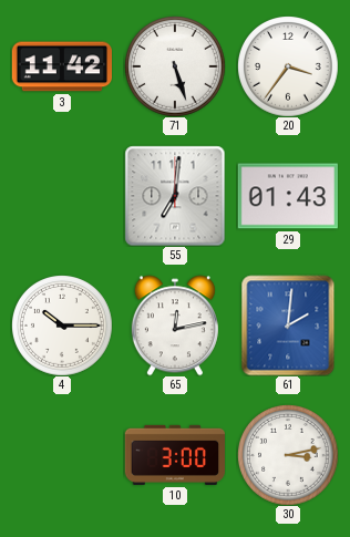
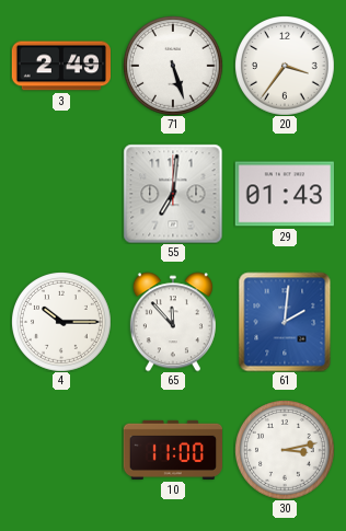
3: 11:42 -> 2:49
65: 12:13 -> 11:53
10: 3:00 -> 11:00
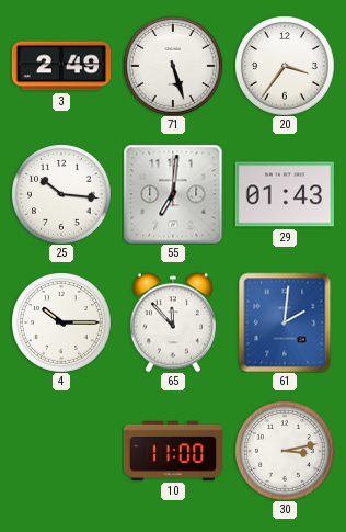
25: none -> 10:16
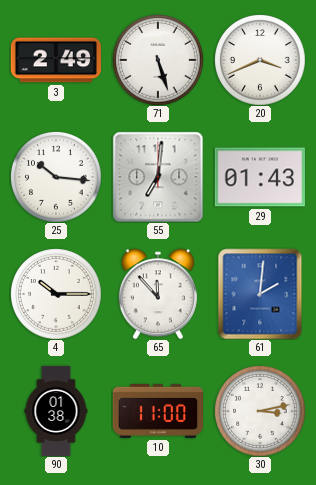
20: 3:36 -> 3:41
90: none -> 01:38
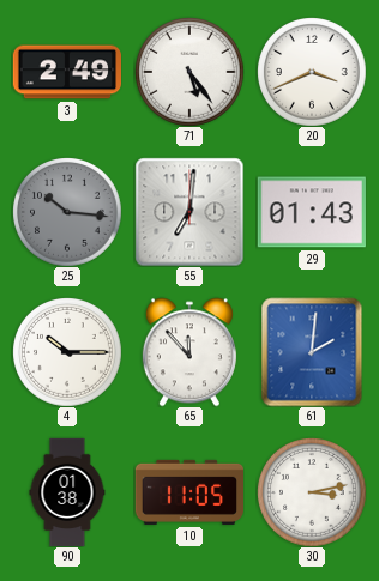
71: 5:27 -> 5:24
25 dial: white -> grey
10: 11:00 -> 11:05
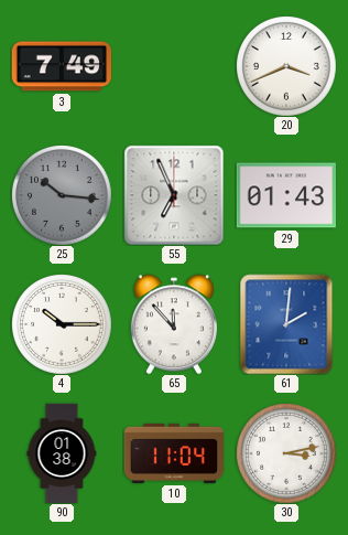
3: 2:49 -> 7:49
71: 5:24 -> none
55: 7:01 -> 6:56
10: 11:05 -> 11:04
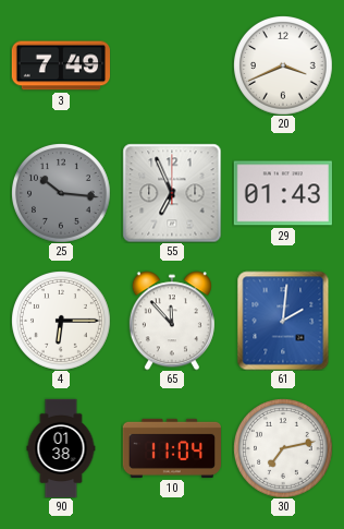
4: 10:15 -> 6:15
30: 3:13 -> 7:13
